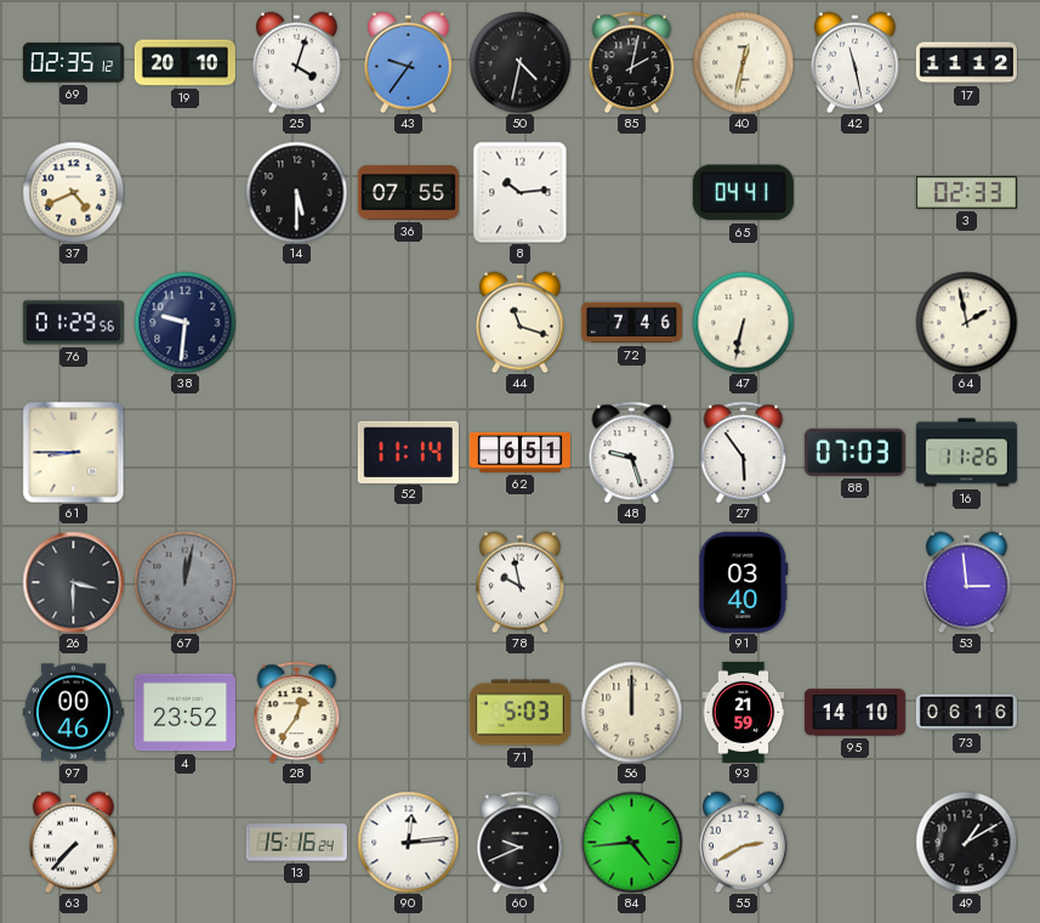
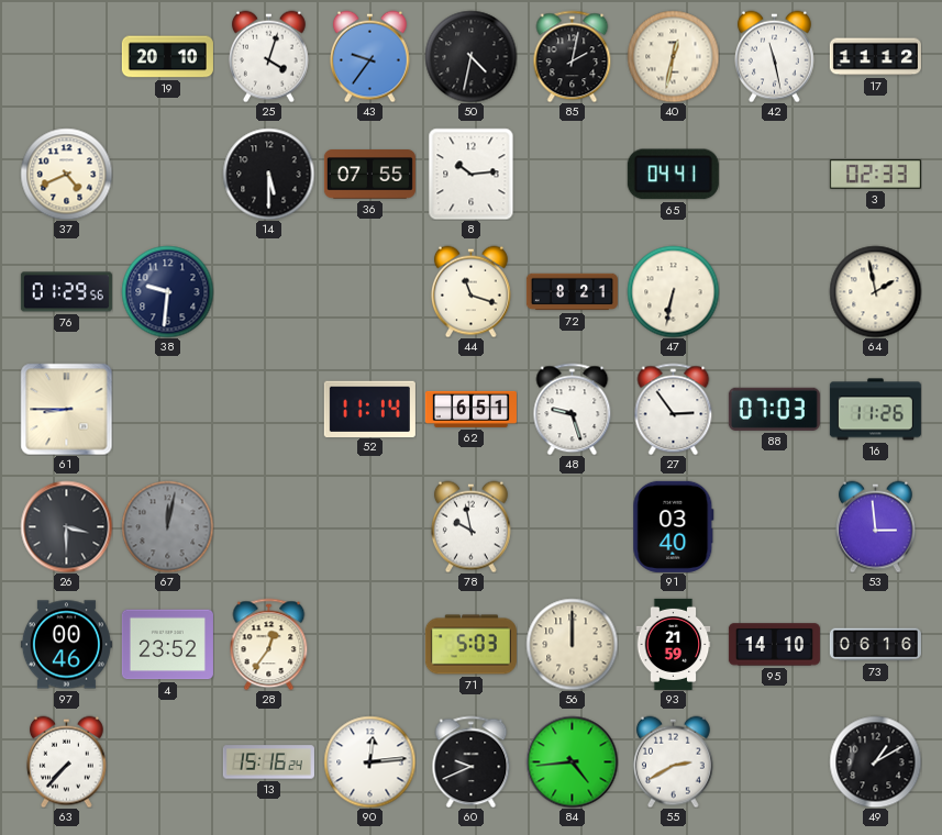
69: 02:35 -> none
72: 7:46 -> 8:21
27: 5:54 -> 2:54
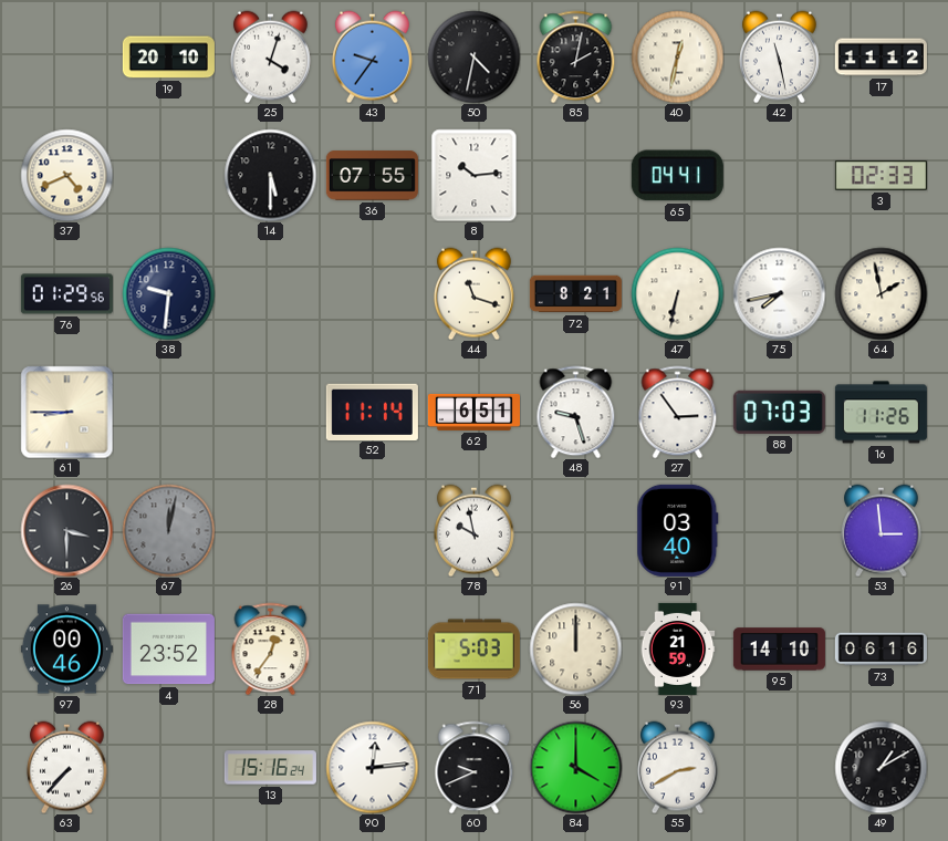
75: none -> 7:43
84: 4:44 -> 4:00
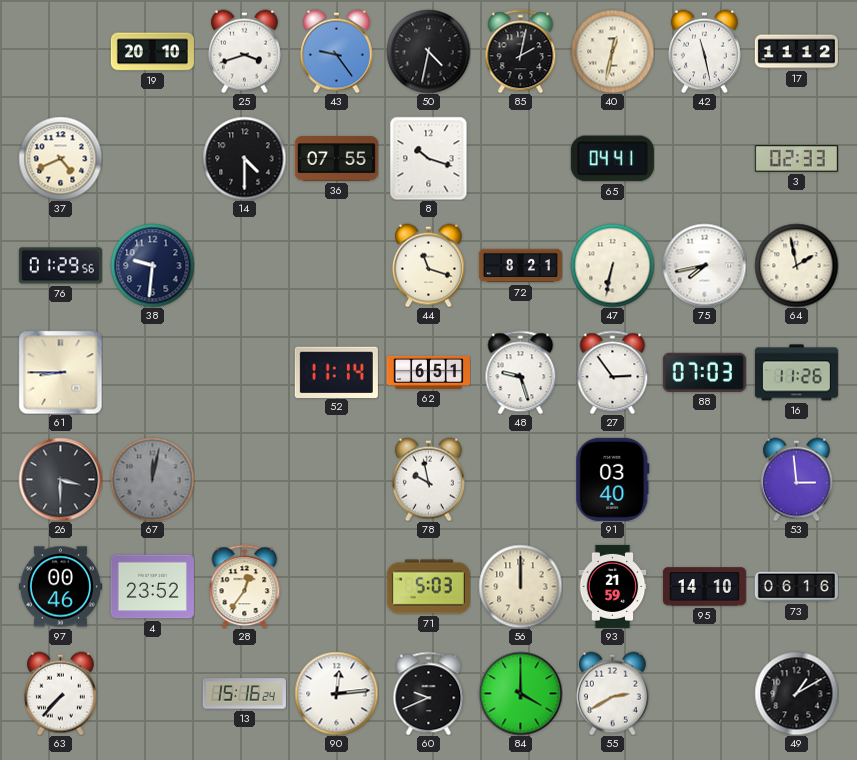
25: 4:03 -> 3:42
43: 9:36 -> 9:24
14: 5:30 -> 4:30
8: 10:14 -> 10:18
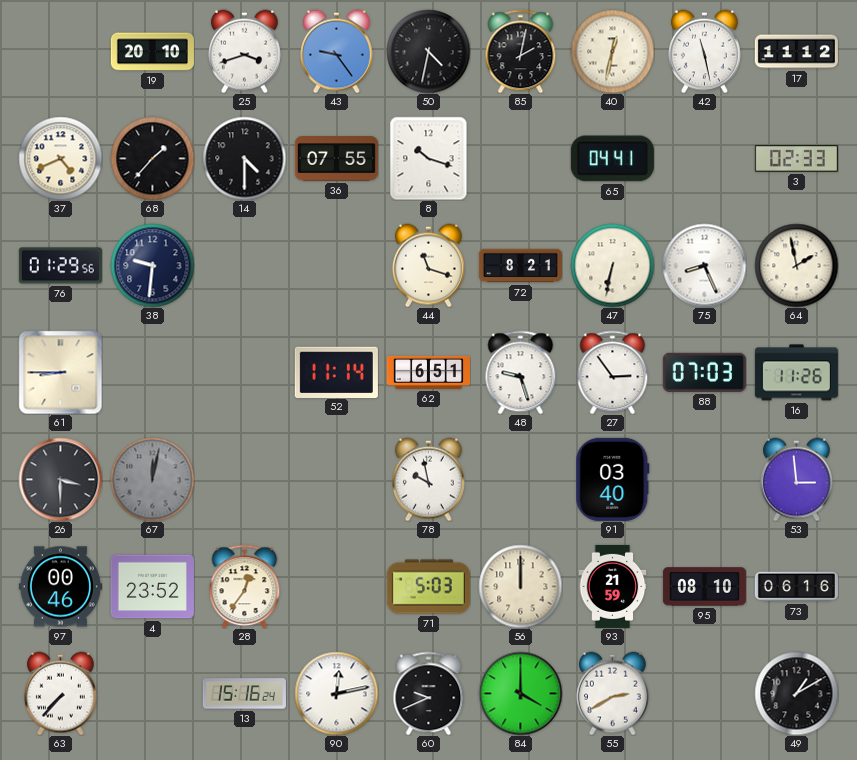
68: none -> 1:37
75: 7:43 -> 8:26
95: 14:10 -> 08:10
90: 12:14 -> 12:13
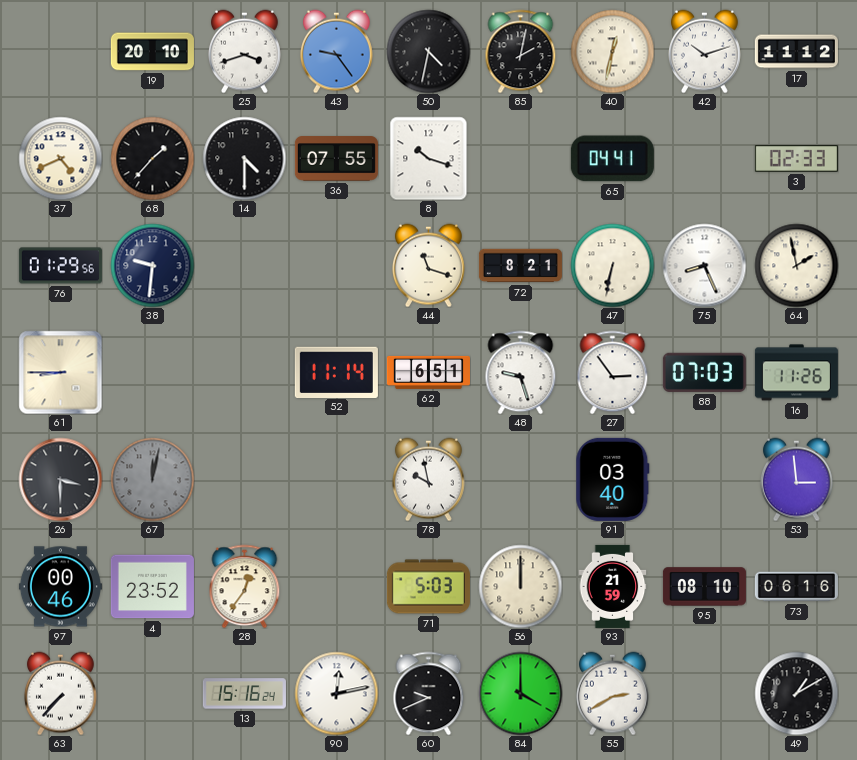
42: 11:28 -> 10:12
